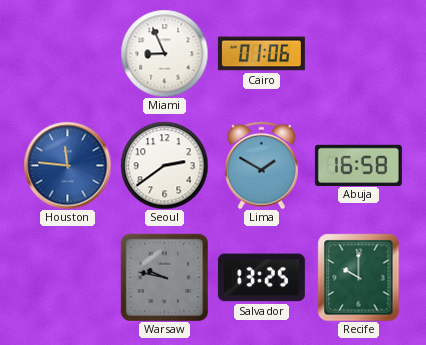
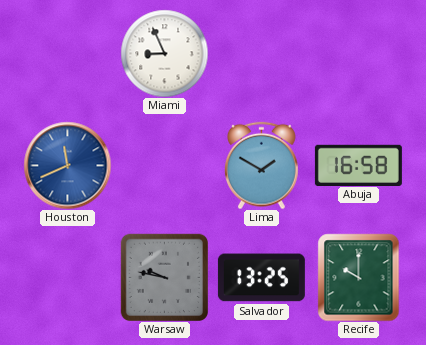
Cairo: 01:06 -> none
Houston: 11:46 -> 11:41
Seoul: 2:39 -> none
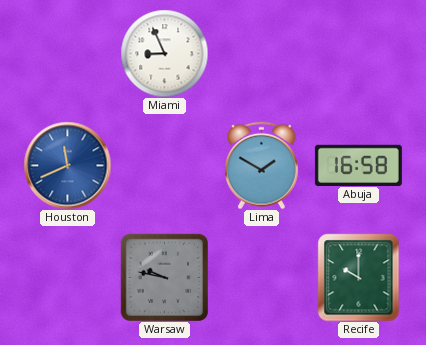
Salvador: 13:25 -> none
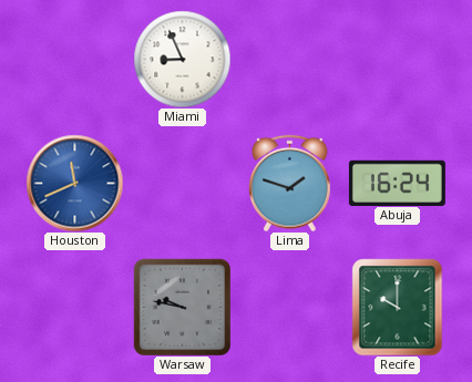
Lima: 1:50 -> 1:48
Abuja: 16:58 -> 16:24
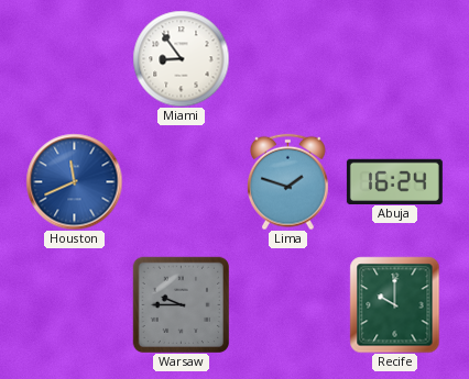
Miami: 8:56 -> 8:54
Warsaw: 9:47 -> 9:45
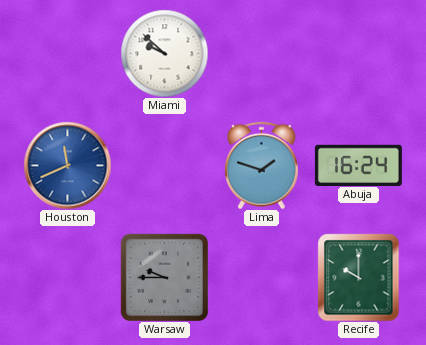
Miami: 8:54 -> 9:52
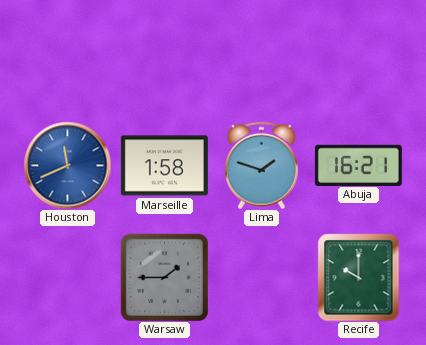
Miami: 9:52 -> none
Marseille: none -> 1:58
Abuja: 16:24 -> 16:21
Warsaw: 9:45 -> 1:45
